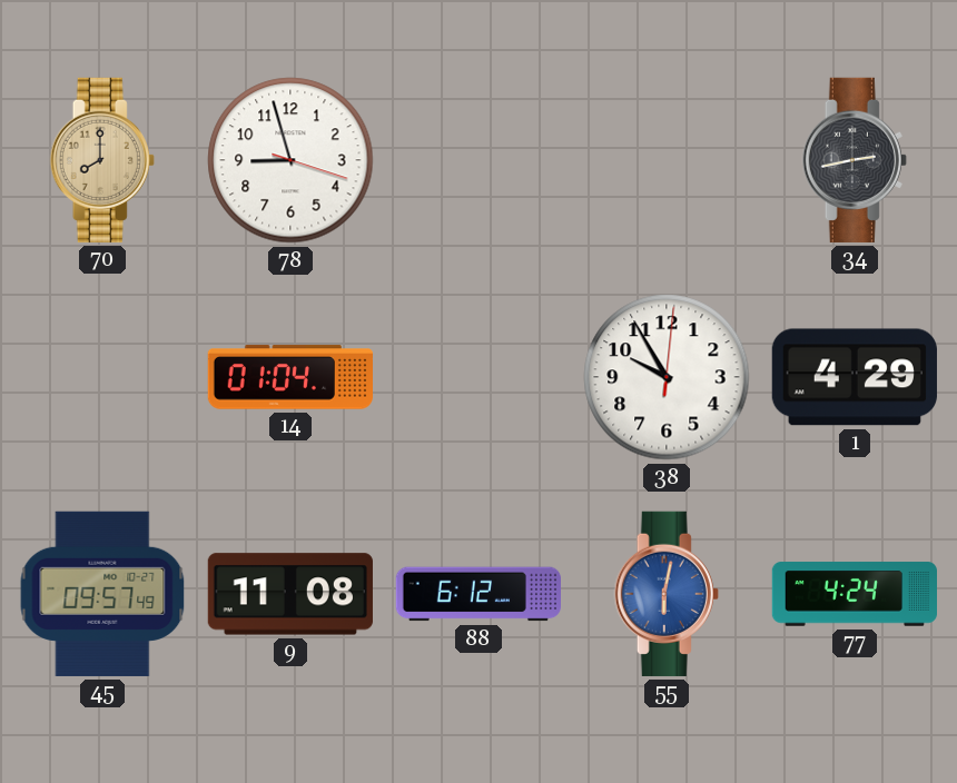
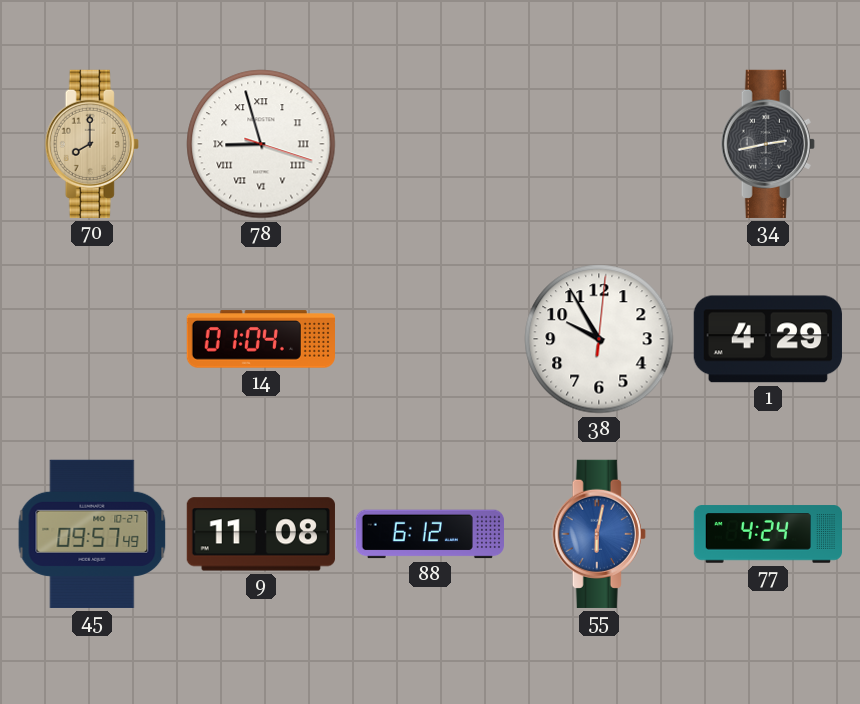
78 numerals: Arabic -> Roman
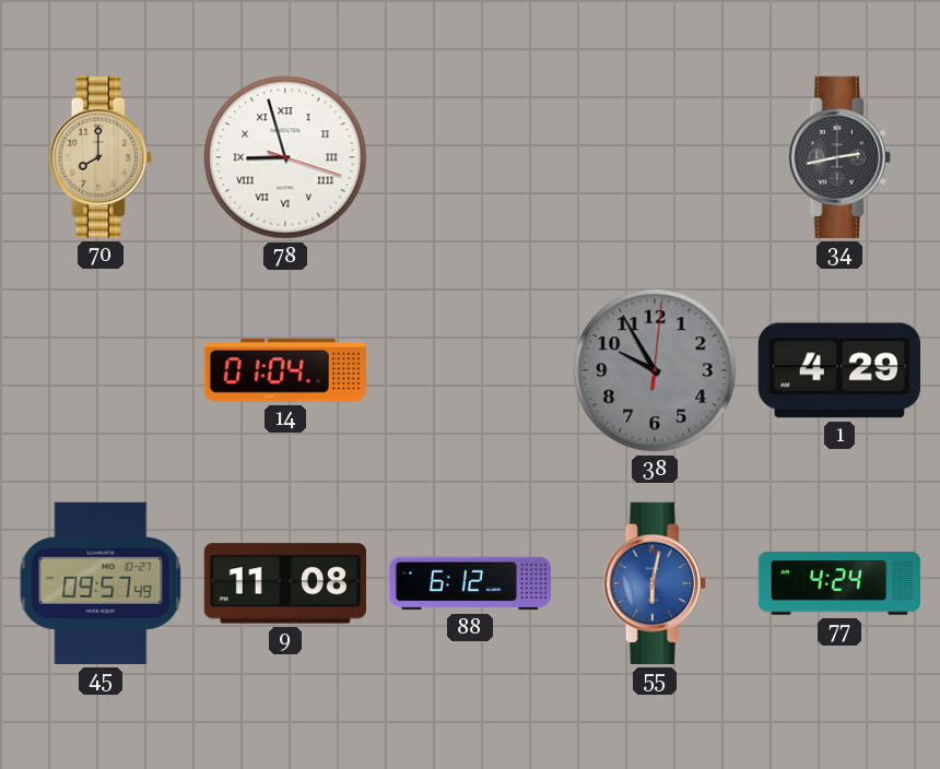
38 dial: white -> grey
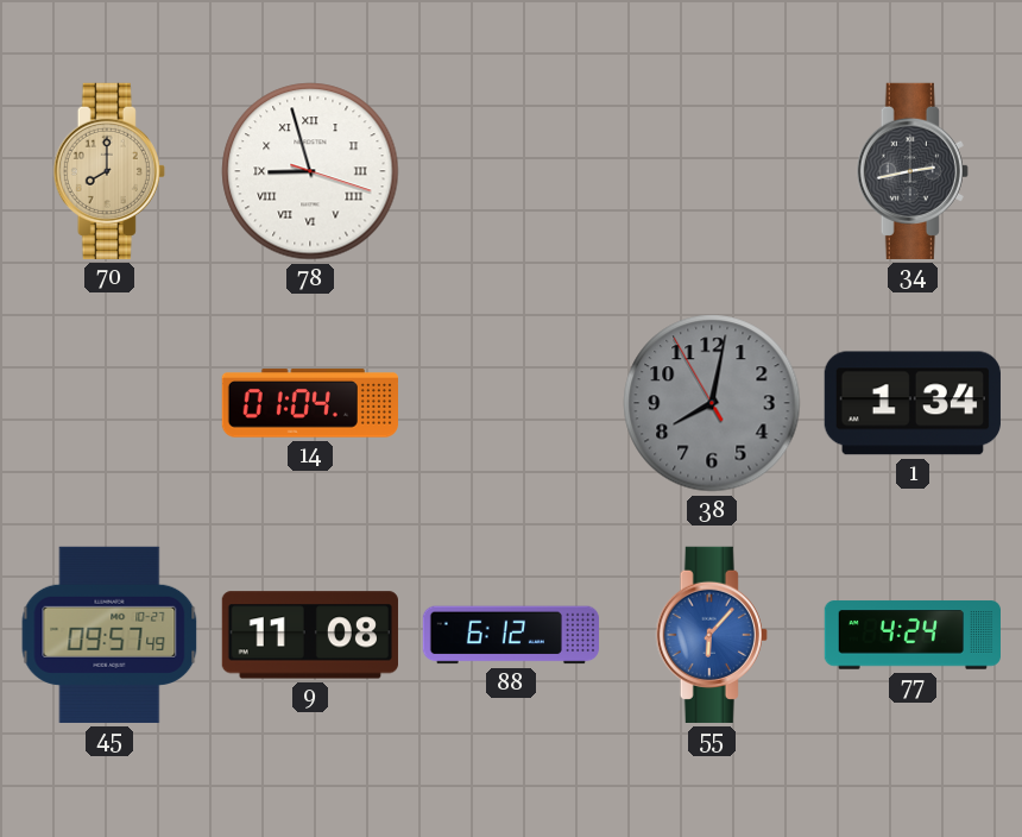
38: 9:55 -> 8:01
1: 4:29 -> 1:34
55: 6:02 -> 6:07
